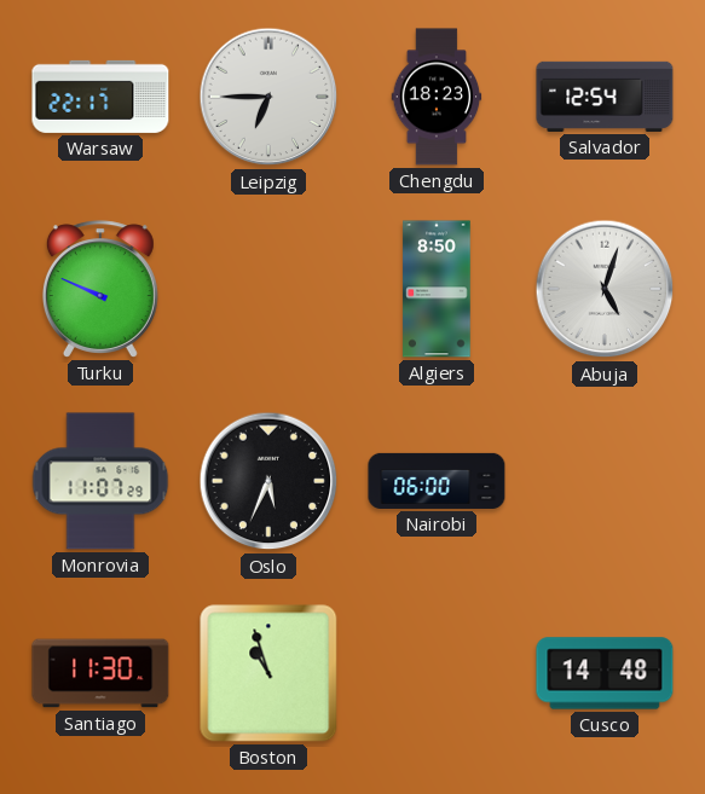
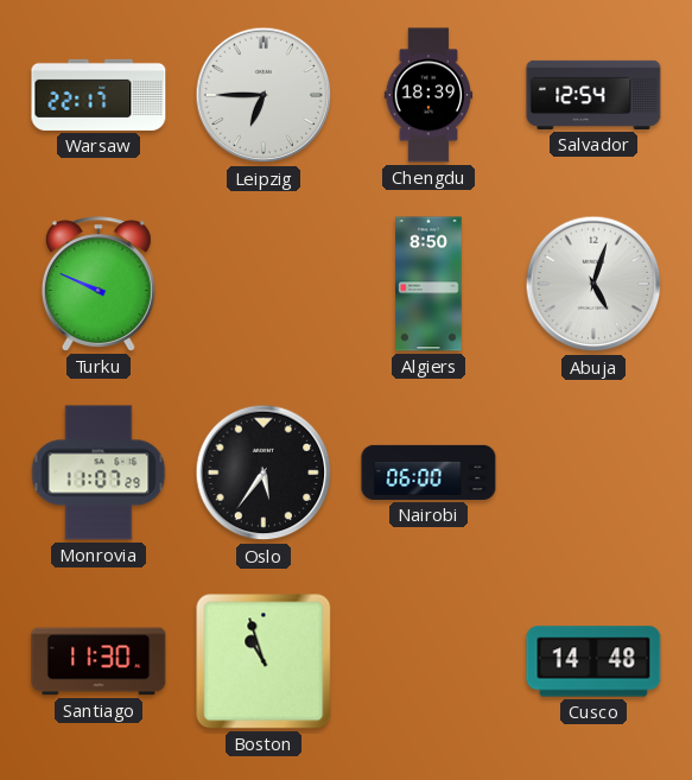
Chengdu: 18:23 -> 18:39
Oslo: 5:34 -> 5:36
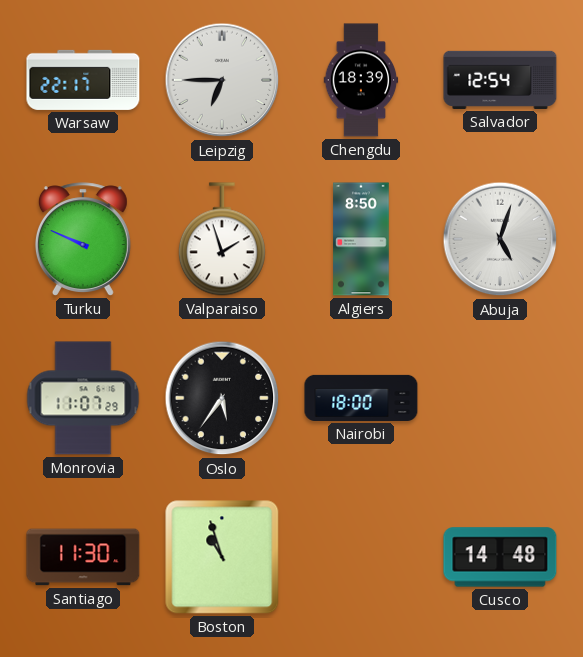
Valparaiso: none -> 1:57
Nairobi: 06:00 -> 18:00
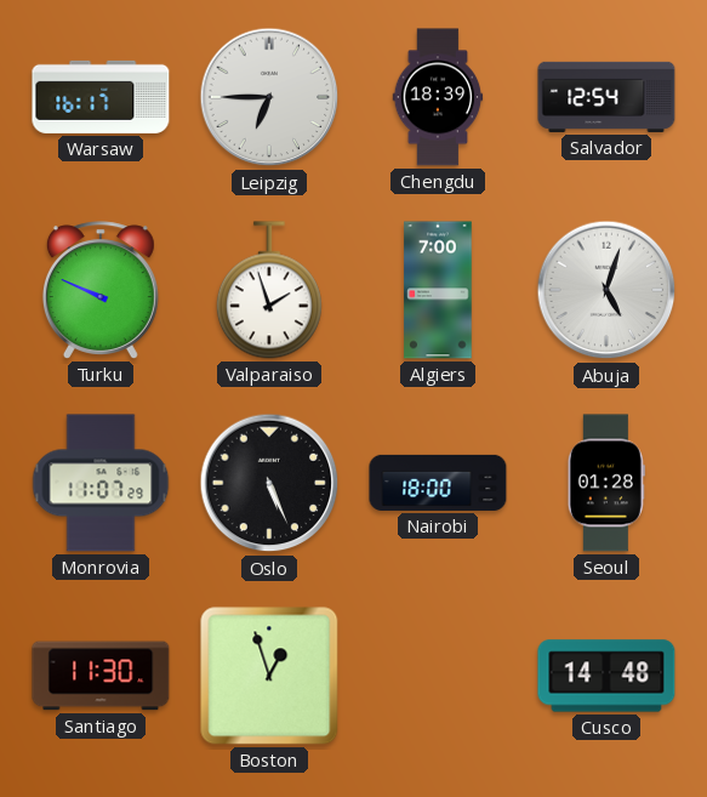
Warsaw: 22:17 -> 16:17
Algiers: 8:50 -> 7:00
Oslo: 5:36 -> 5:26
Seoul: none -> 01:28
Boston: 10:57 -> 12:57
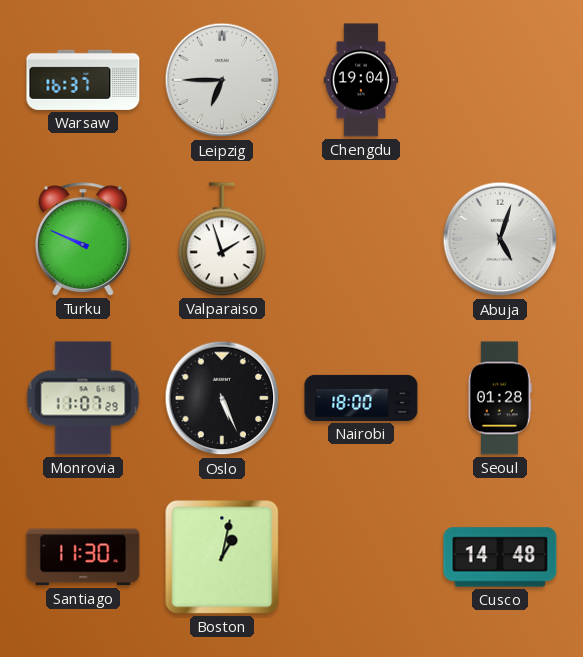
Warsaw: 16:17 -> 16:37
Chengdu: 18:39 -> 19:04
Salvador: 12:54 -> none
Algiers: 7:00 -> none
Boston: 12:57 -> 1:02
